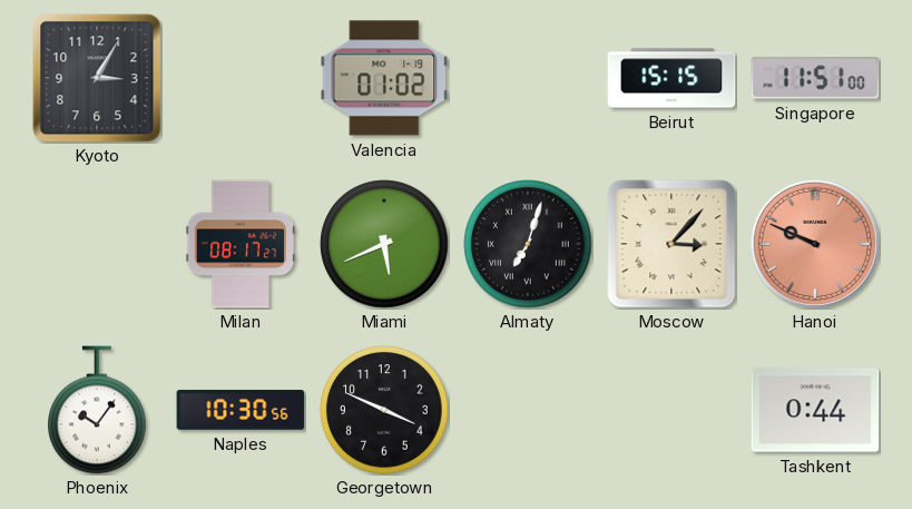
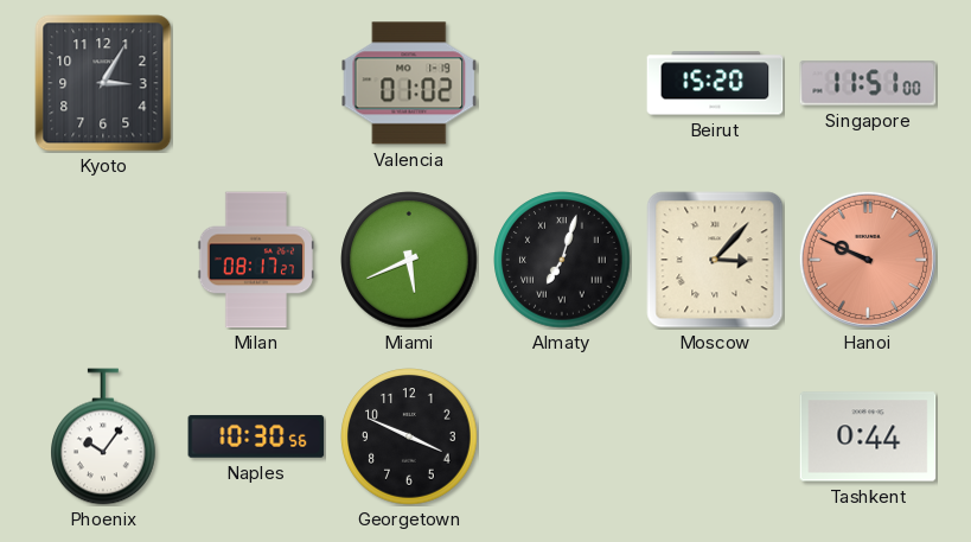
Beirut: 15:15 -> 15:20
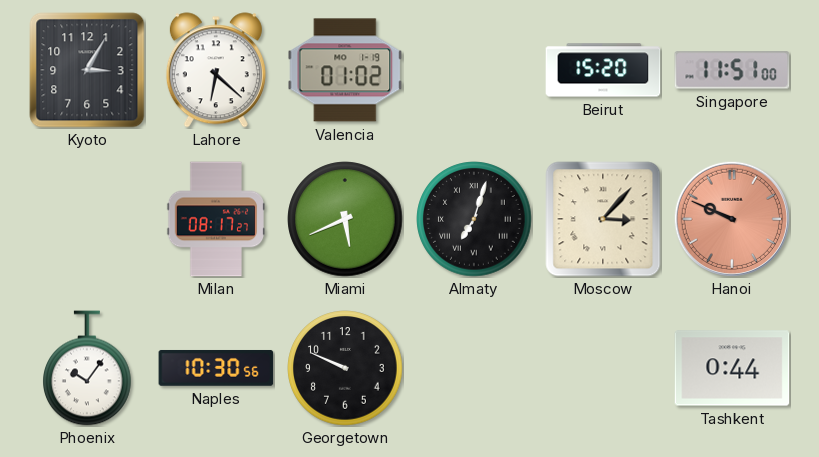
Lahore: none -> 6:22
Georgetown: 3:49 -> 9:49
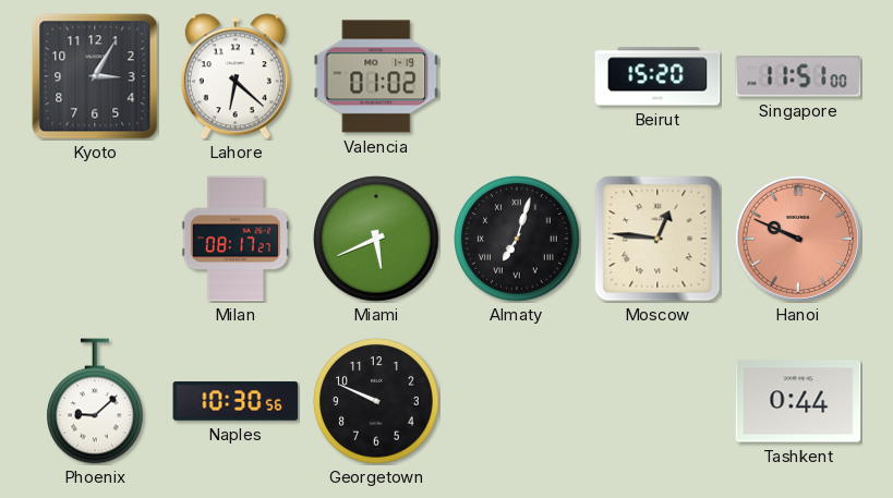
Moscow: 3:07 -> 12:46
Phoenix: 10:06 -> 9:08
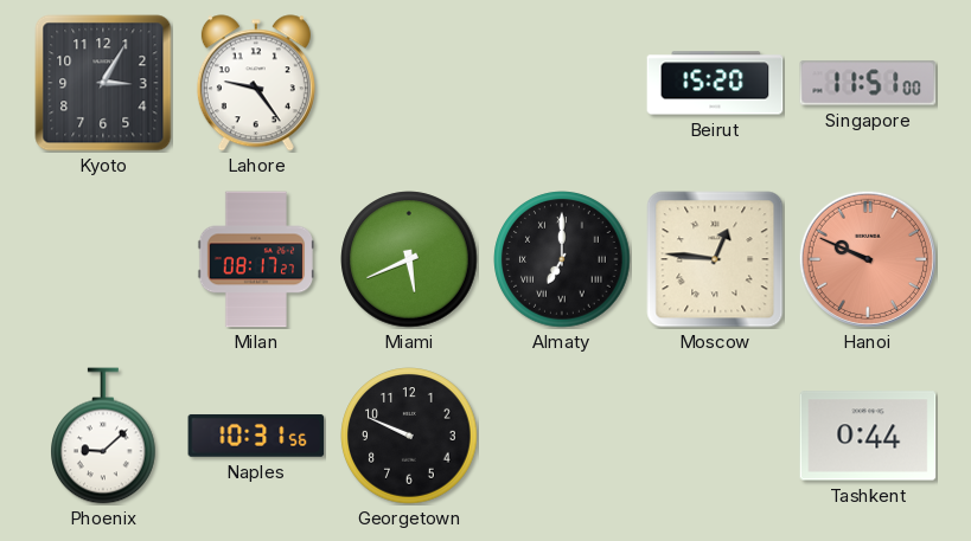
Lahore: 6:22 -> 9:24
Valencia: 01:02 -> none
Almaty: 7:03 -> 7:00
Naples: 10:30 -> 10:31
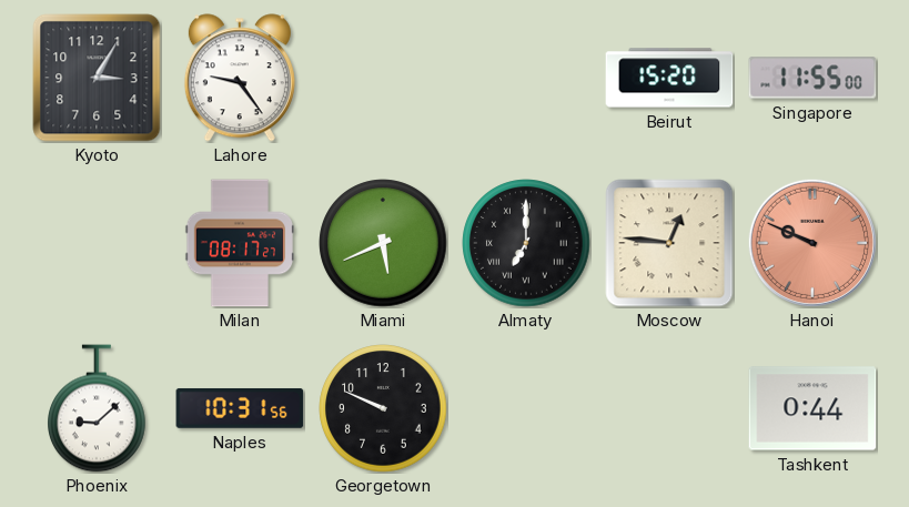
Singapore: 11:51 -> 11:55
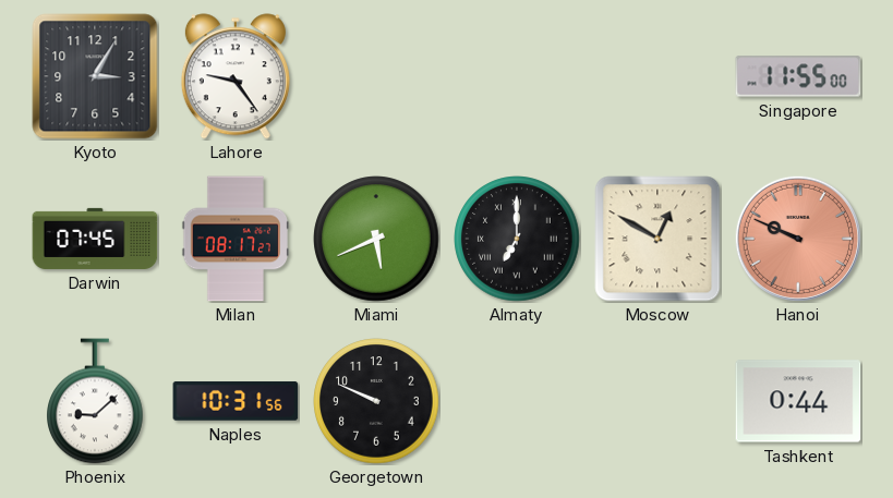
Beirut: 15:20 -> none
Darwin: none -> 07:45
Moscow: 12:46 -> 12:50
